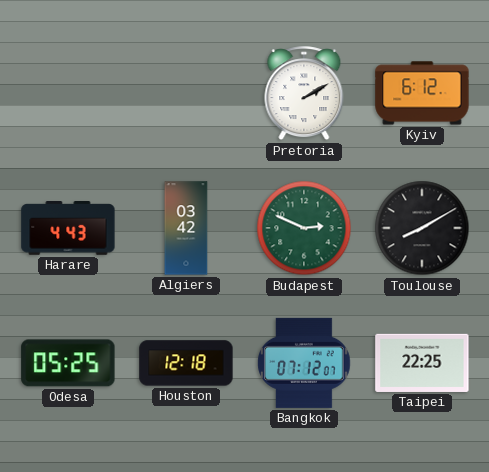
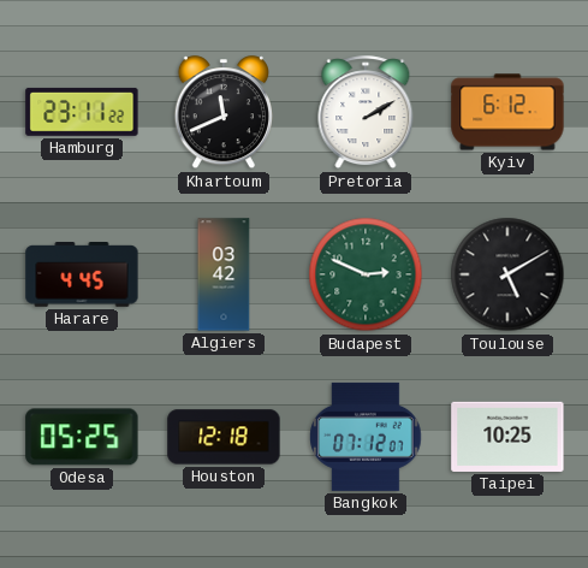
Hamburg: none -> 23:11
Khartoum: none -> 11:41
Harare: 4:43 -> 4:45
Toulouse: 8:10 -> 5:10
Taipei: 22:25 -> 10:25
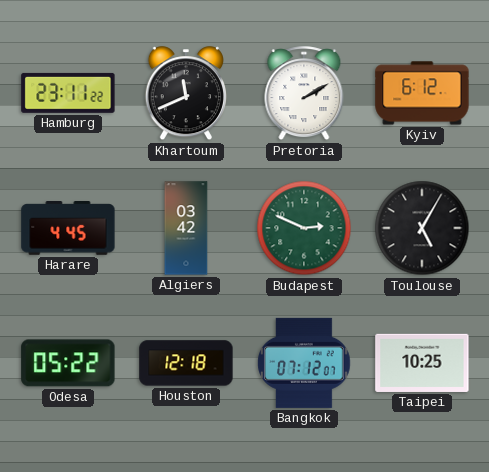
Toulouse: 5:10 -> 5:05
Odesa: 05:25 -> 05:22
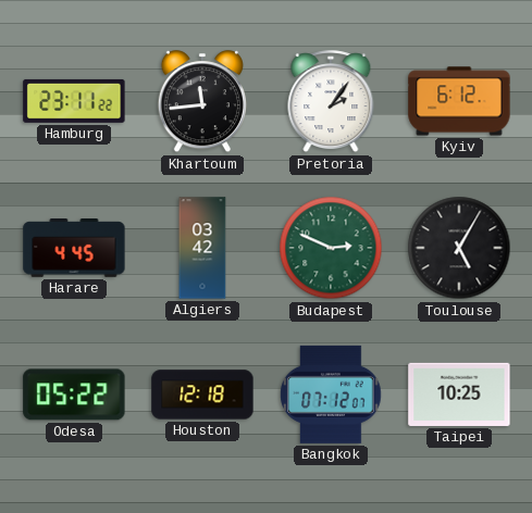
Khartoum: 11:41 -> 11:44
Pretoria: 2:10 -> 2:06
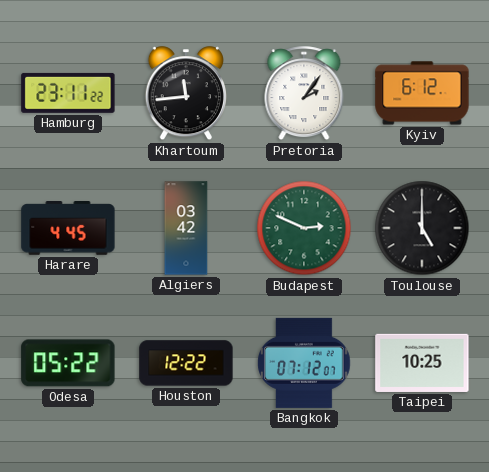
Toulouse: 5:05 -> 5:00
Houston: 12:18 -> 12:22
